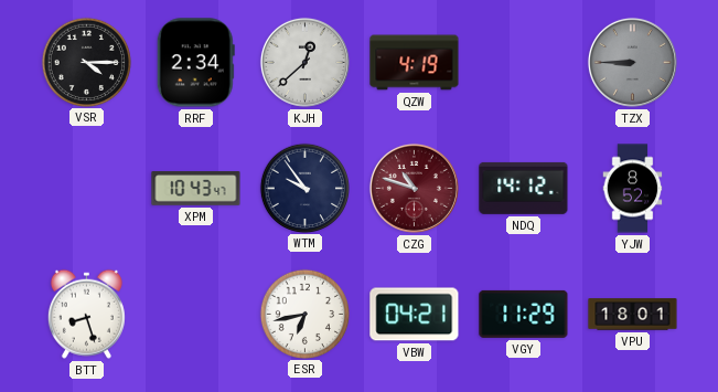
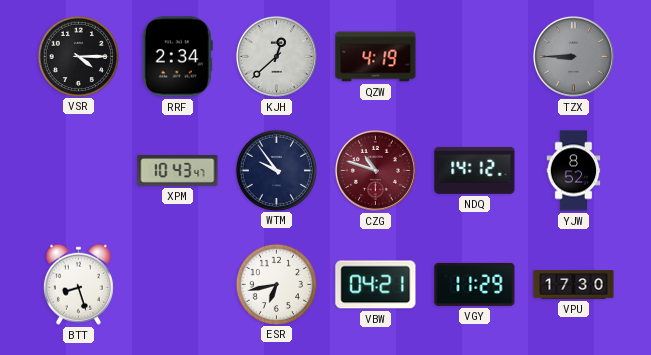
VPU: 18:01 -> 17:30
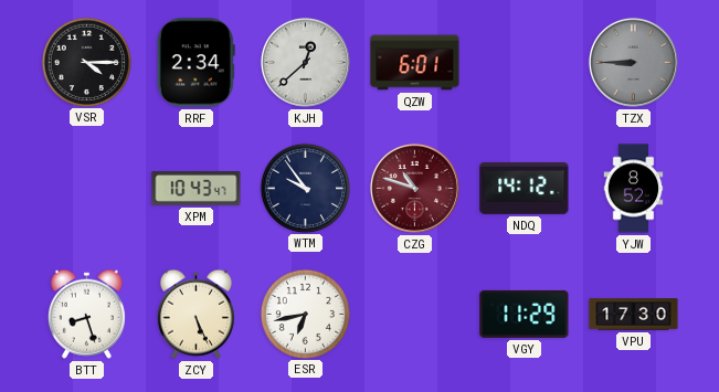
QZW: 4:19 -> 6:01
ZCY: none -> 5:26
VBW: 04:21 -> none
